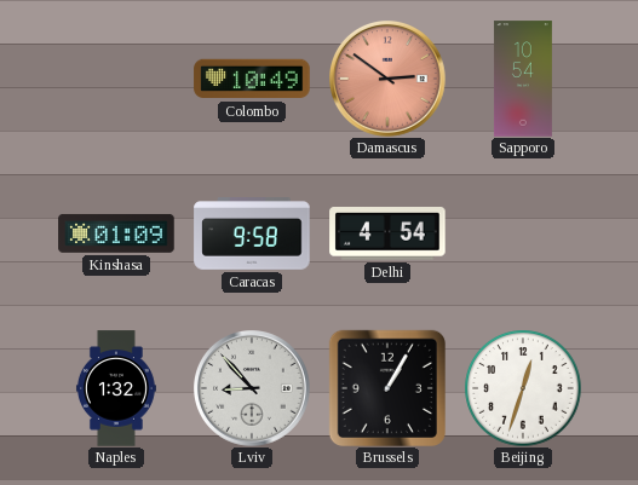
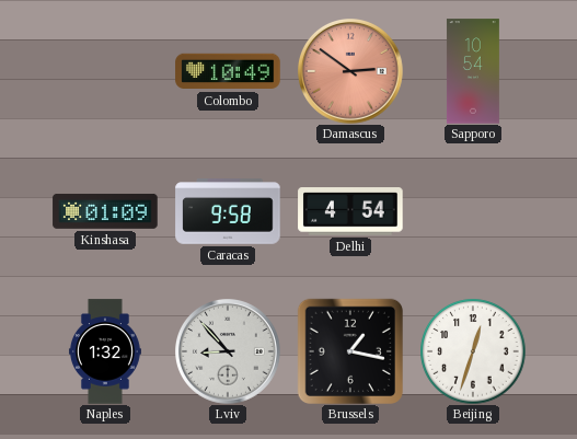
Brussels: 1:05 -> 1:17
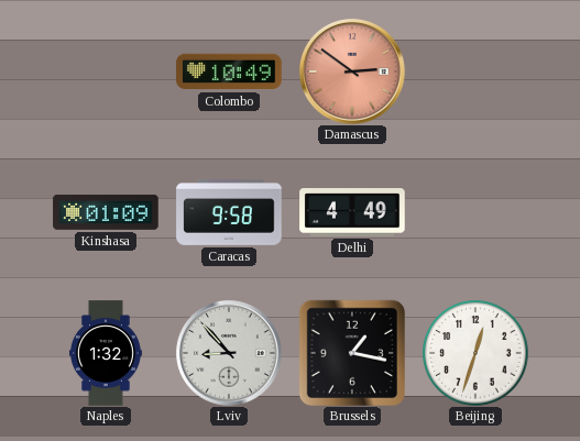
Sapporo: 10:54 -> none
Delhi: 4:54 -> 4:49
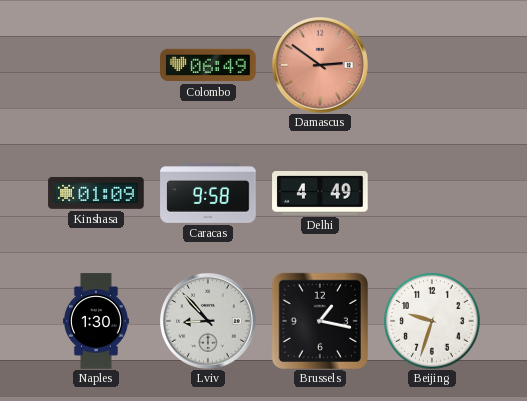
Colombo: 10:49 -> 06:49
Naples: 1:32 -> 1:30
Beijing: 12:33 -> 9:33
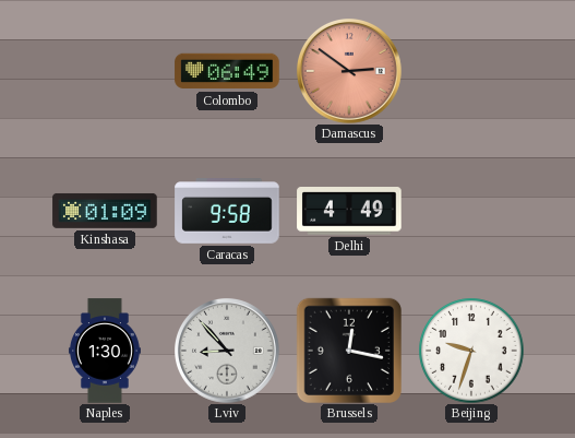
Brussels: 1:17 -> 12:17
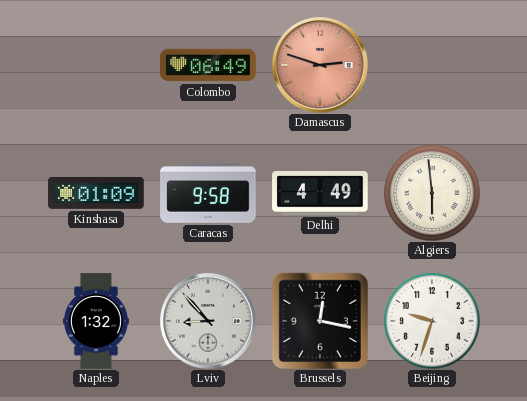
Damascus: 2:51 -> 2:48
Algiers: none -> 5:59
Naples: 1:30 -> 1:32
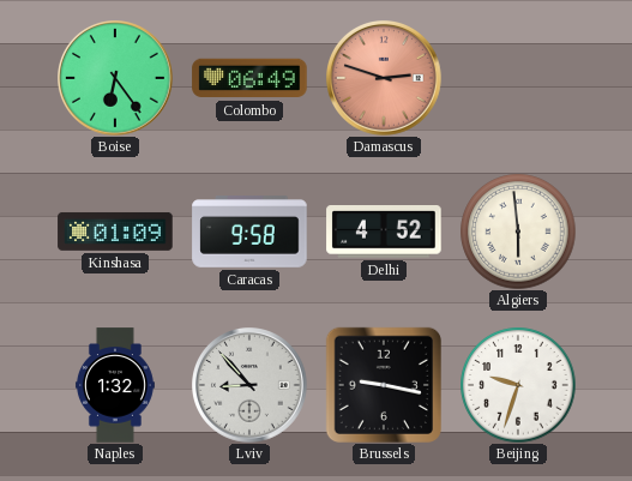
Boise: none -> 6:24
Delhi: 4:49 -> 4:52
Brussels: 12:17 -> 9:17
